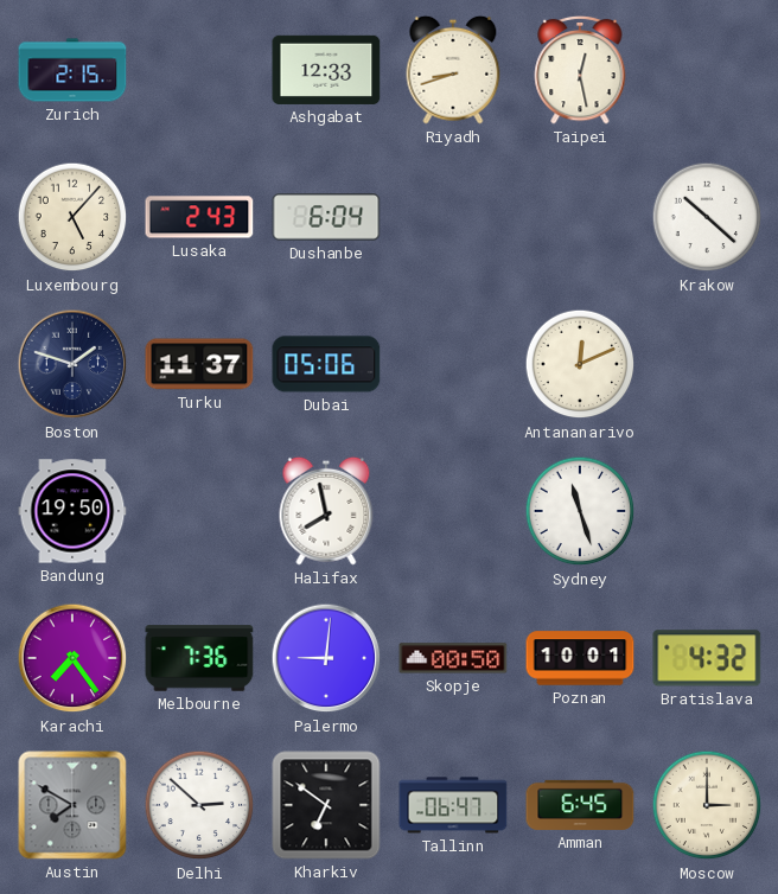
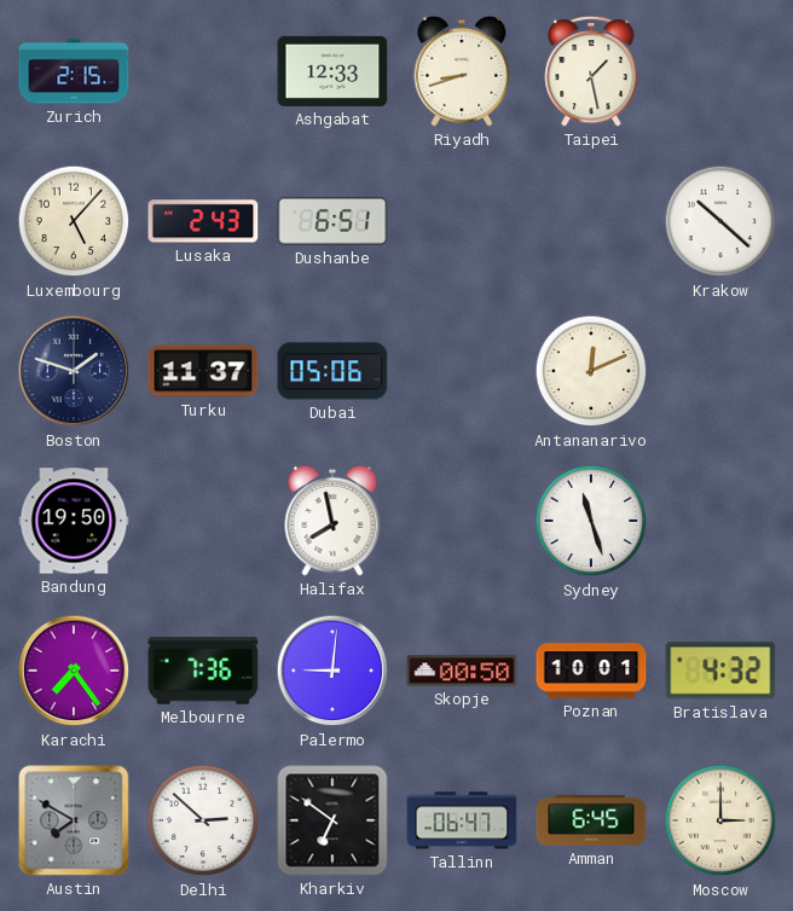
Taipei: 12:28 -> 1:28
Dushanbe: 6:04 -> 6:51
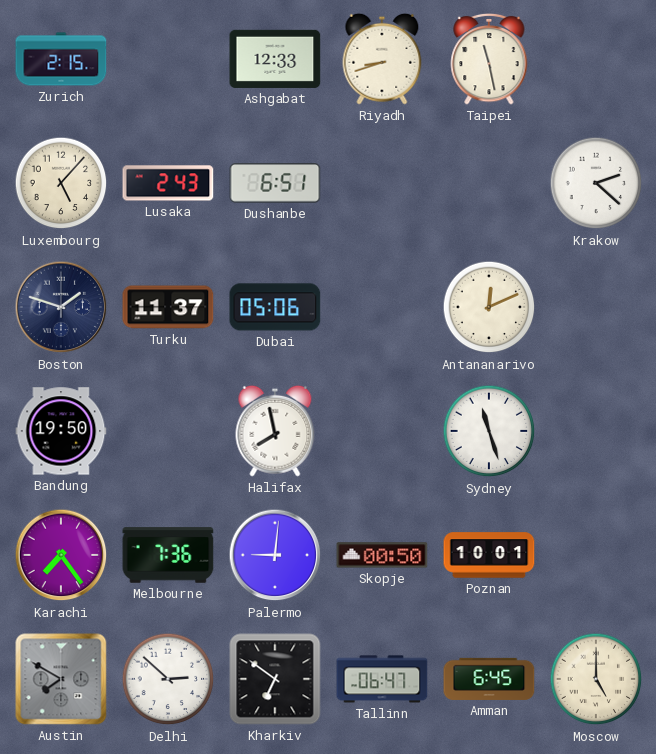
Taipei: 1:28 -> 11:28
Krakow: 10:22 -> 2:22
Bratislava: 4:32 -> none
Moscow: 3:00 -> 5:00
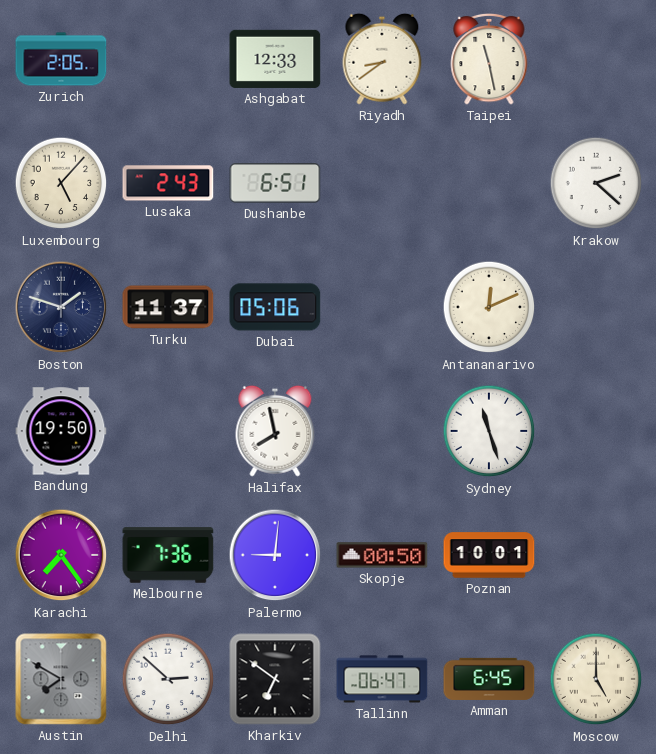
Zurich: 2:15 -> 2:05
Riyadh: 8:42 -> 8:39
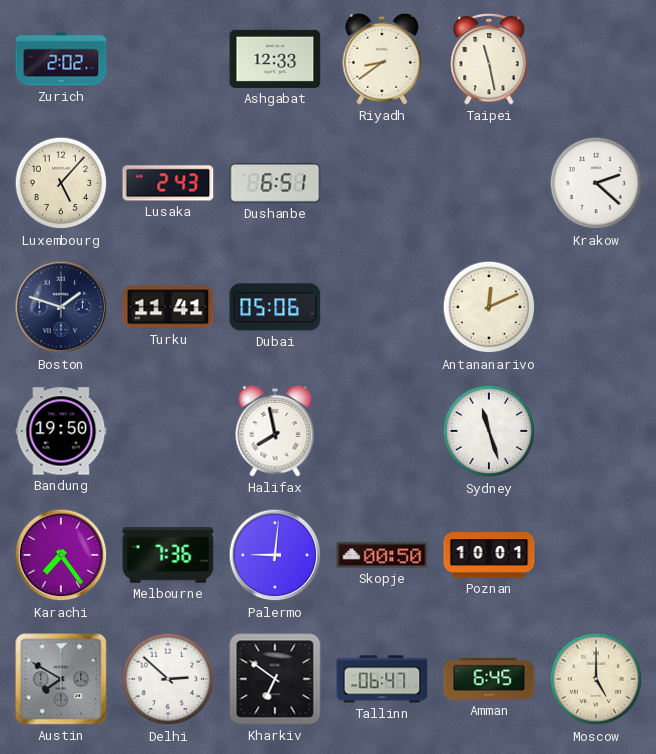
Zurich: 2:05 -> 2:02
Turku: 11:37 -> 11:41
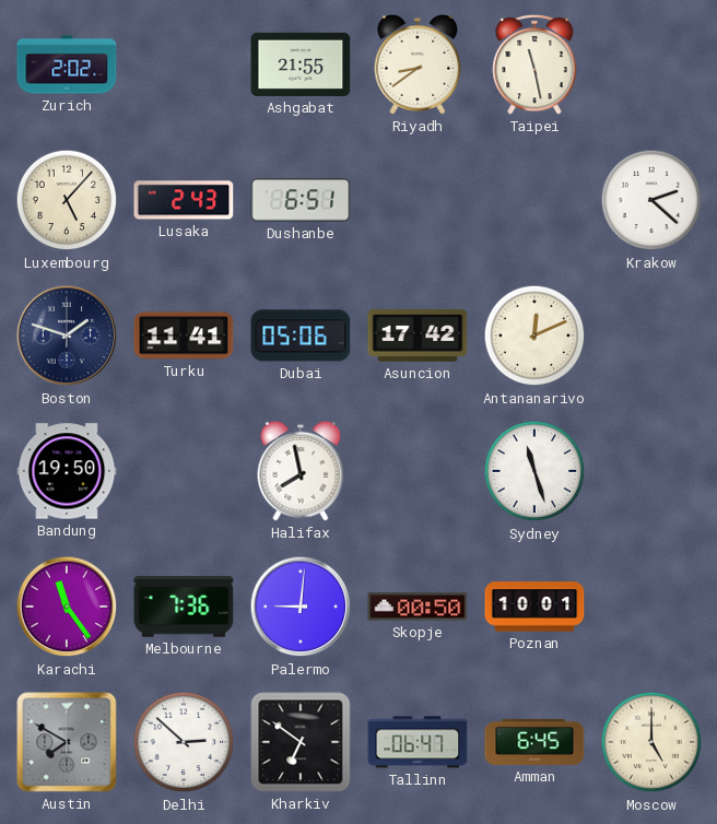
Ashgabat: 12:33 -> 21:55
Asuncion: none -> 17:42
Karachi: 7:24 -> 11:24
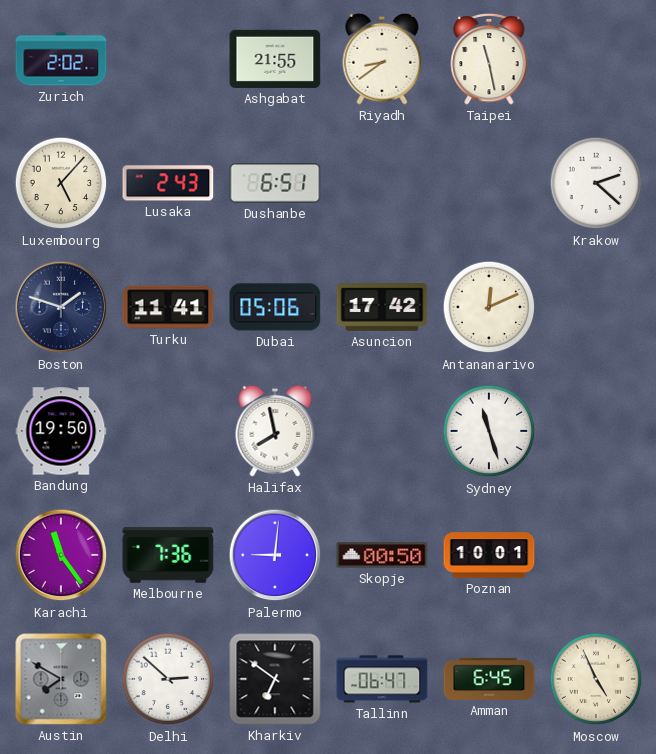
Moscow: 5:00 -> 4:56
